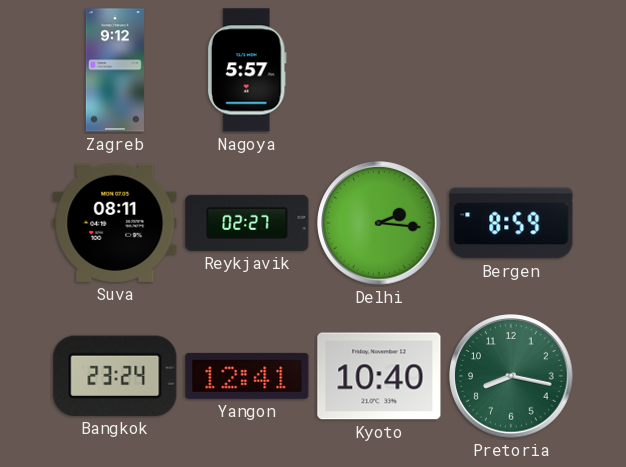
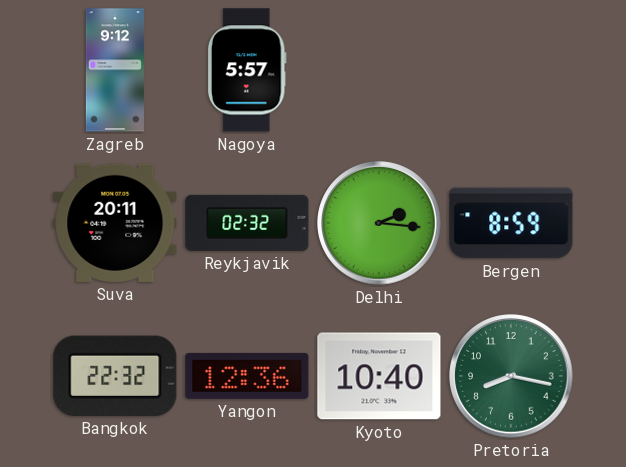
Suva: 08:11 -> 20:11
Reykjavik: 02:27 -> 02:32
Bangkok: 23:24 -> 22:32
Yangon: 12:41 -> 12:36
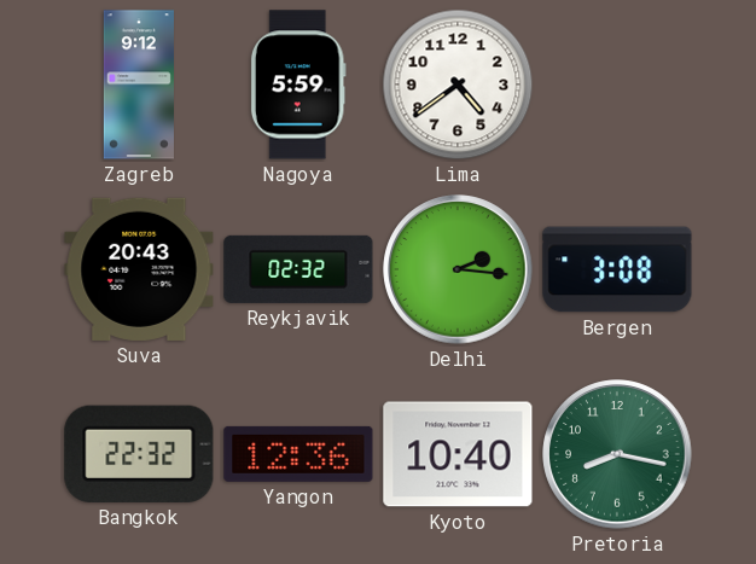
Nagoya: 5:57 -> 5:59
Lima: none -> 4:39
Suva: 20:11 -> 20:43
Bergen: 8:59 -> 3:08
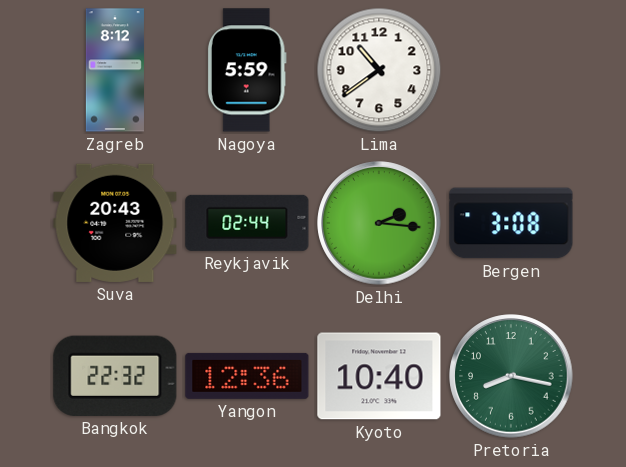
Zagreb: 9:12 -> 8:12
Lima: 4:39 -> 10:39
Reykjavik: 02:32 -> 02:44
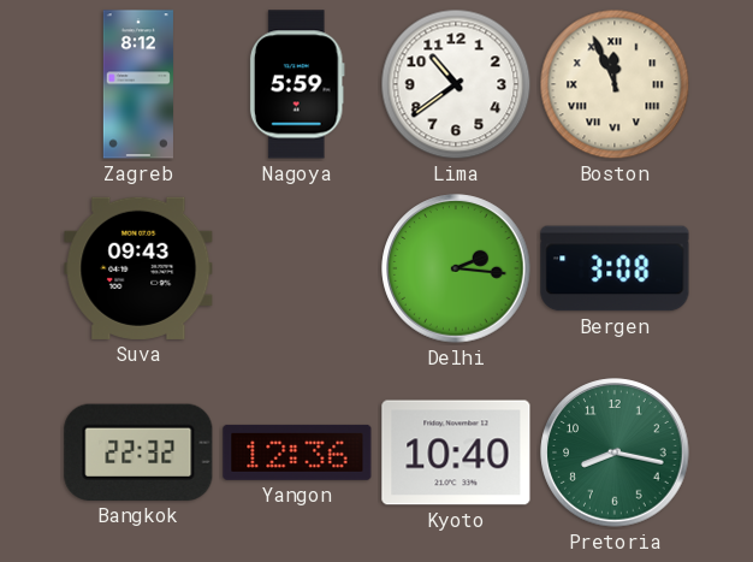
Boston: none -> 11:56
Suva: 20:43 -> 09:43
Reykjavik: 02:44 -> none
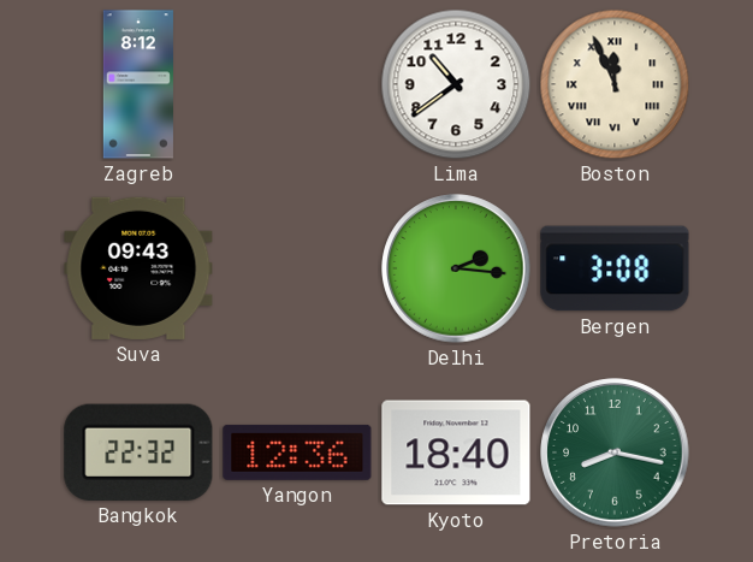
Nagoya: 5:59 -> none
Kyoto: 10:40 -> 18:40
